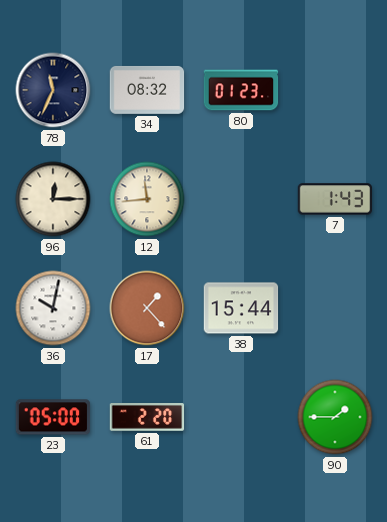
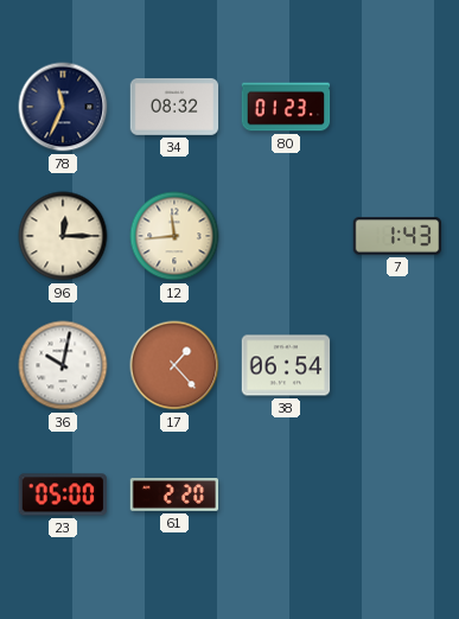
38: 15:44 -> 06:54
90: 1:45 -> none
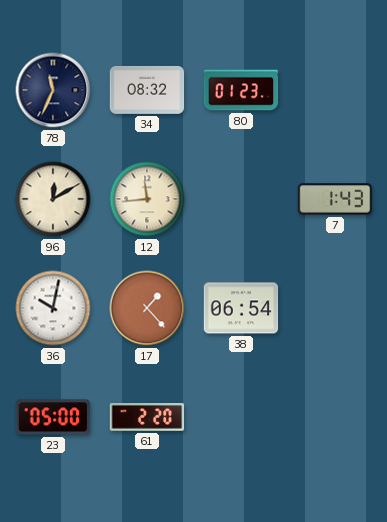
96: 12:15 -> 12:10
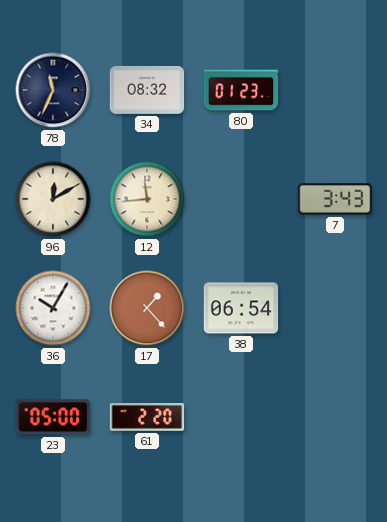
7: 1:43 -> 3:43
36: 10:02 -> 10:05
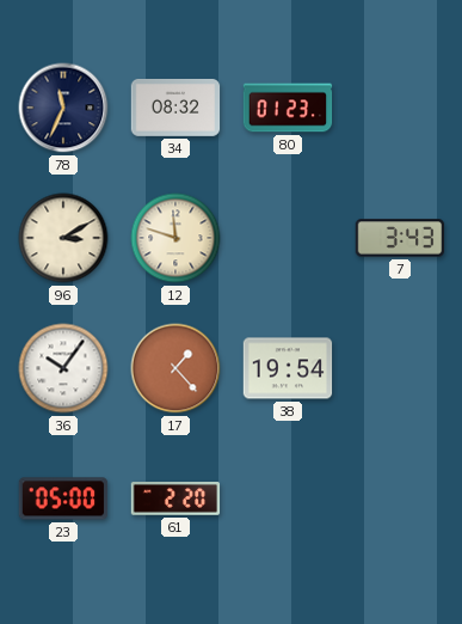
96: 12:10 -> 3:10
12: 11:44 -> 11:48
36: 10:05 -> 10:06
38: 06:54 -> 19:54
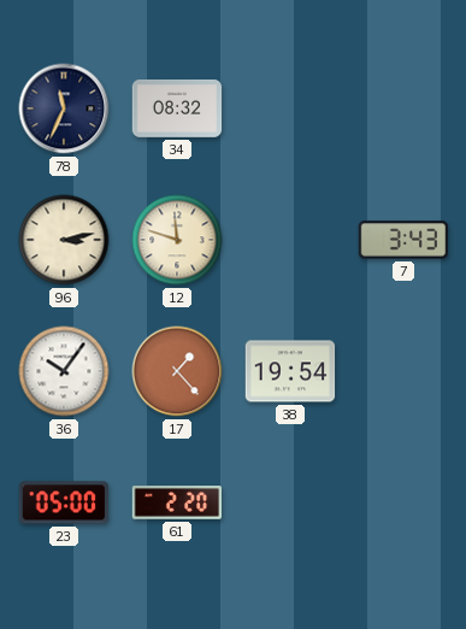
80: 01:23 -> none
96: 3:10 -> 3:13
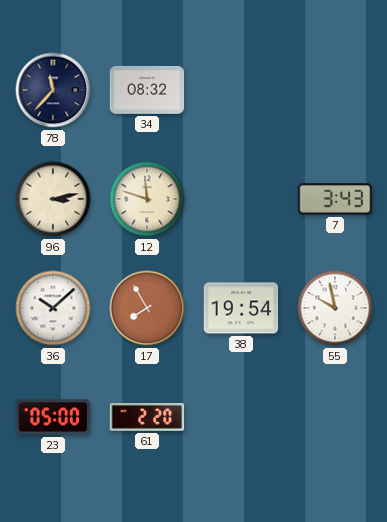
78: 11:34 -> 11:37
36: 10:06 -> 10:08
17: 1:23 -> 7:55
55: none -> 9:58
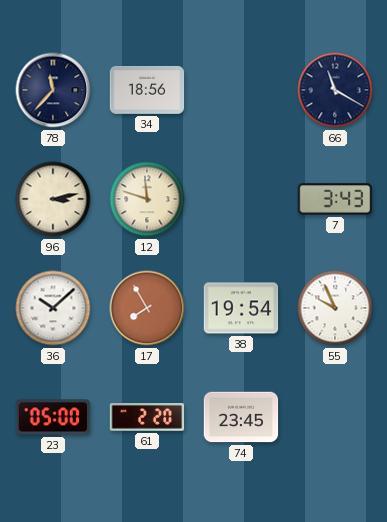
34: 08:32 -> 18:56
66: none -> 11:20
55: 9:58 -> 9:56
74: none -> 23:45
